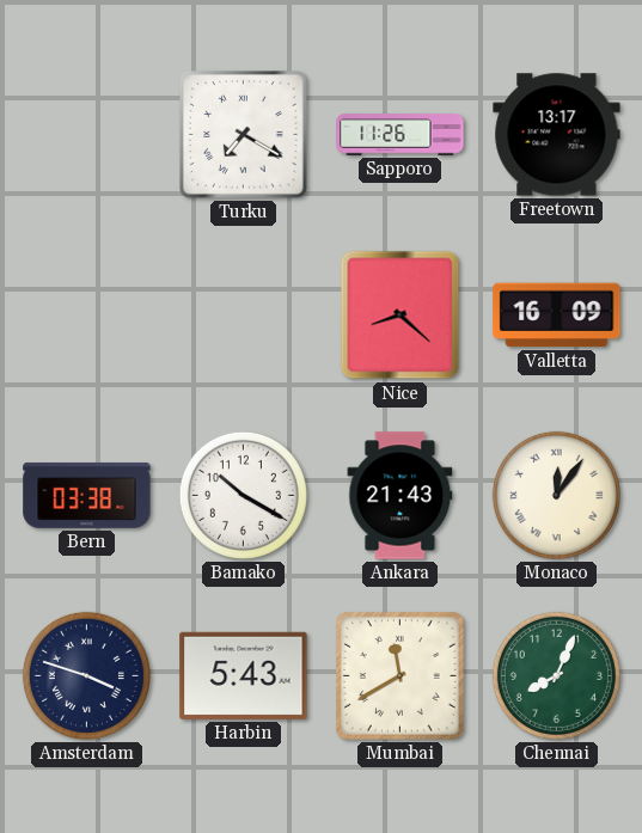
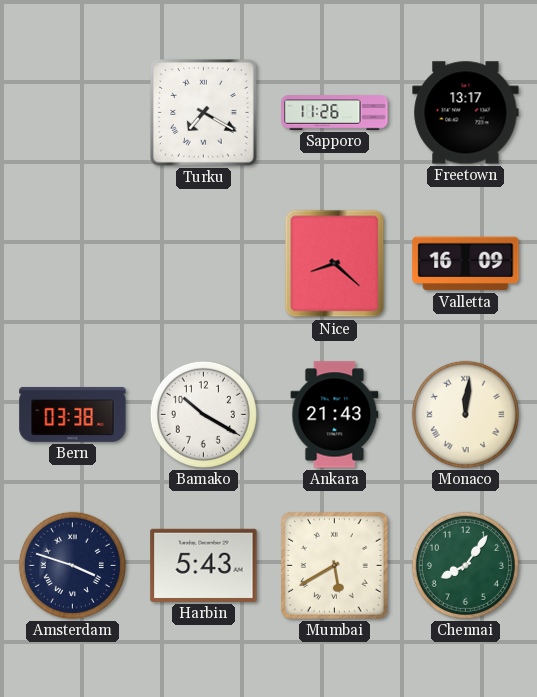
Monaco: 12:06 -> 12:01
Mumbai: 11:40 -> 5:40
Chennai: 8:04 -> 8:06
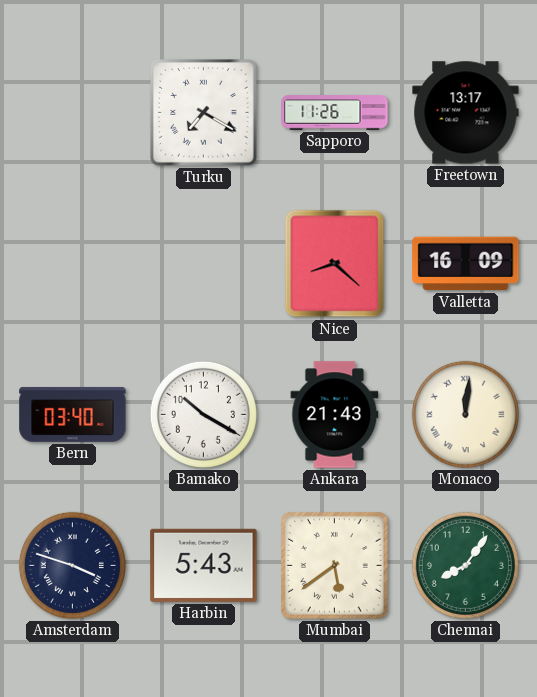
Bern: 03:38 -> 03:40
Mumbai: 5:40 -> 5:39
